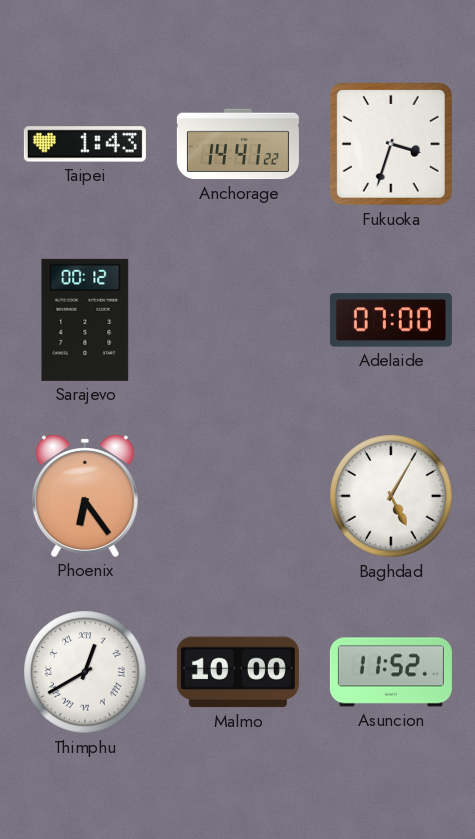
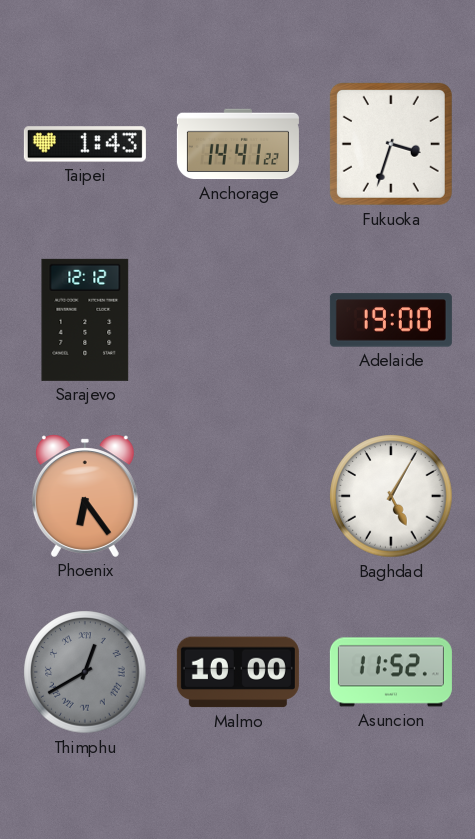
Sarajevo: 00:12 -> 12:12
Adelaide: 07:00 -> 19:00
Thimphu dial: white -> grey
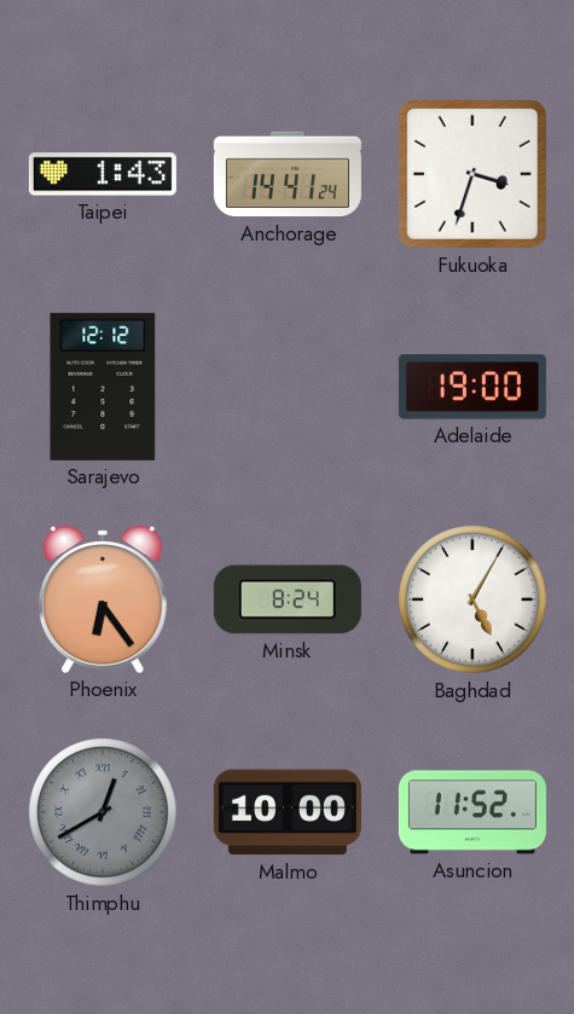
Anchorage: 14:41:22 -> 14:41:24
Minsk: none -> 8:24
